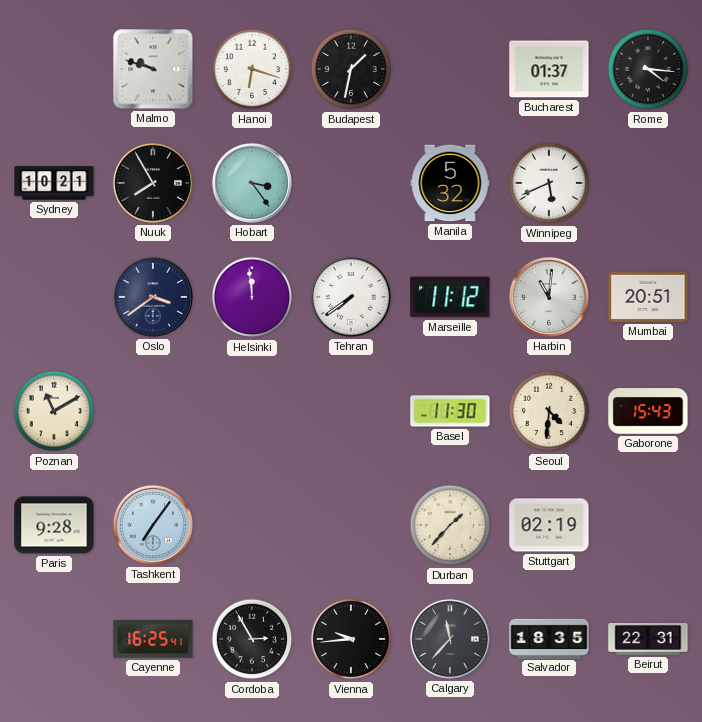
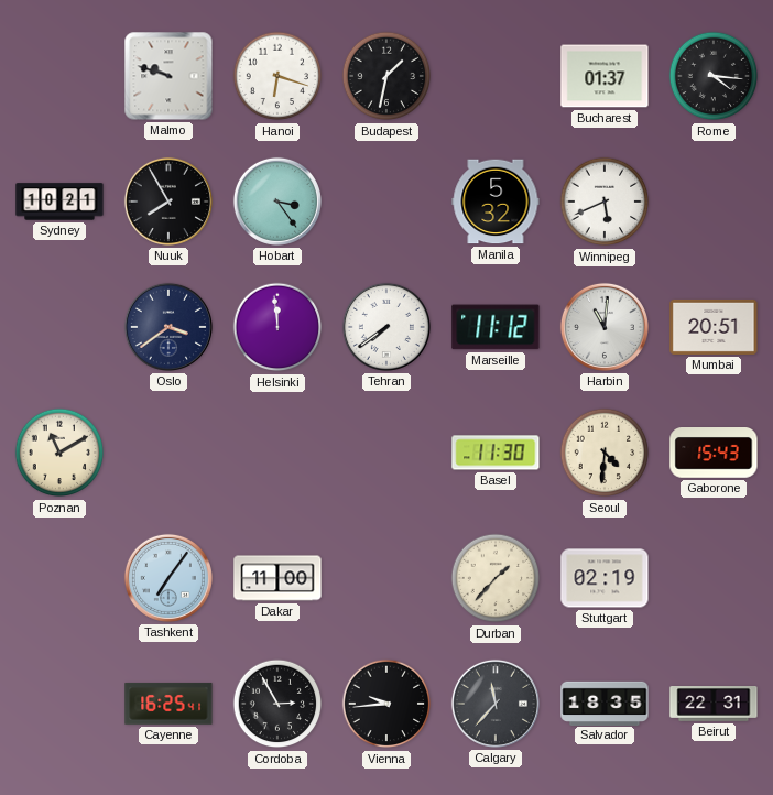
Paris: 9:28 -> none
Dakar: none -> 11:00
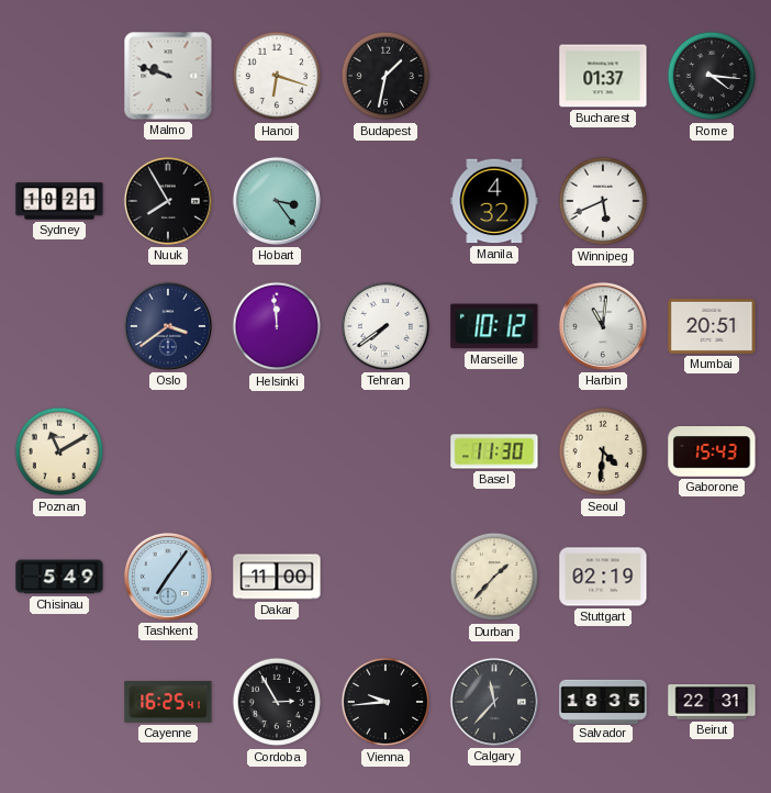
Manila: 5:32 -> 4:32
Marseille: 11:12 -> 10:12
Chisinau: none -> 5:49
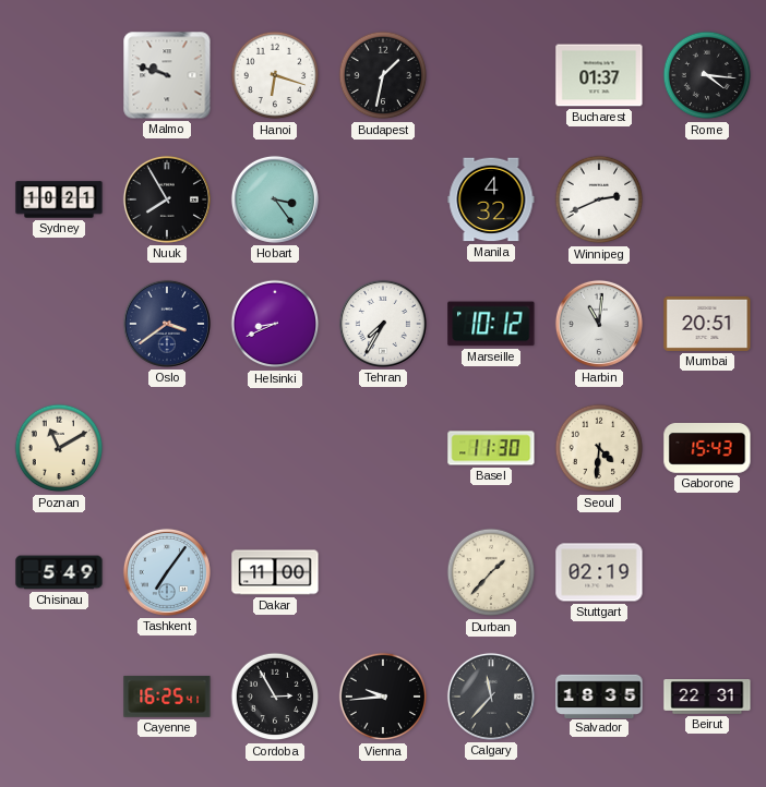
Winnipeg: 5:41 -> 2:41
Helsinki: 11:59 -> 8:41
Tehran: 7:39 -> 7:35
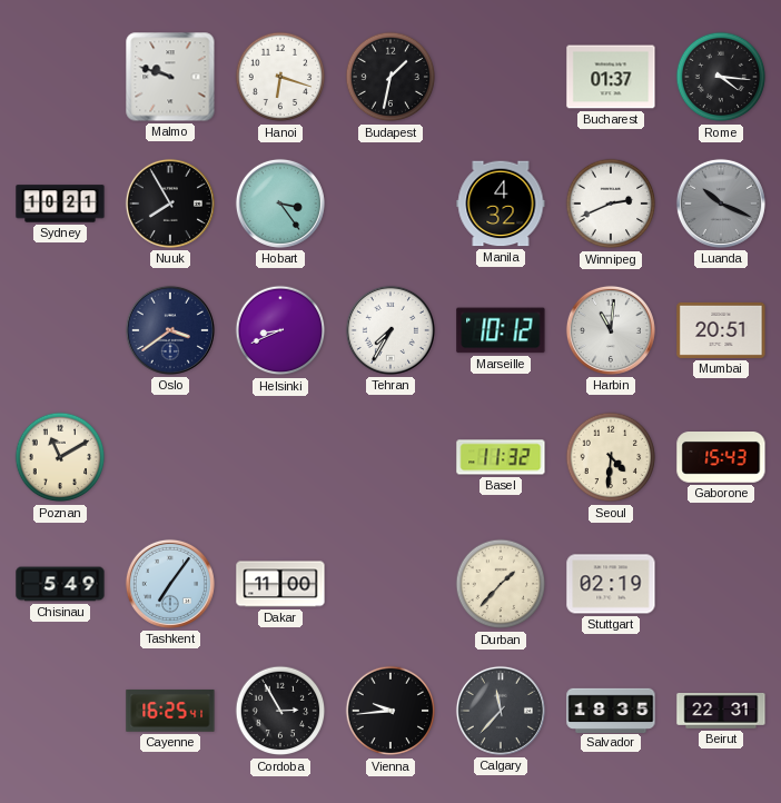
Luanda: none -> 10:19
Basel: 11:30 -> 11:32
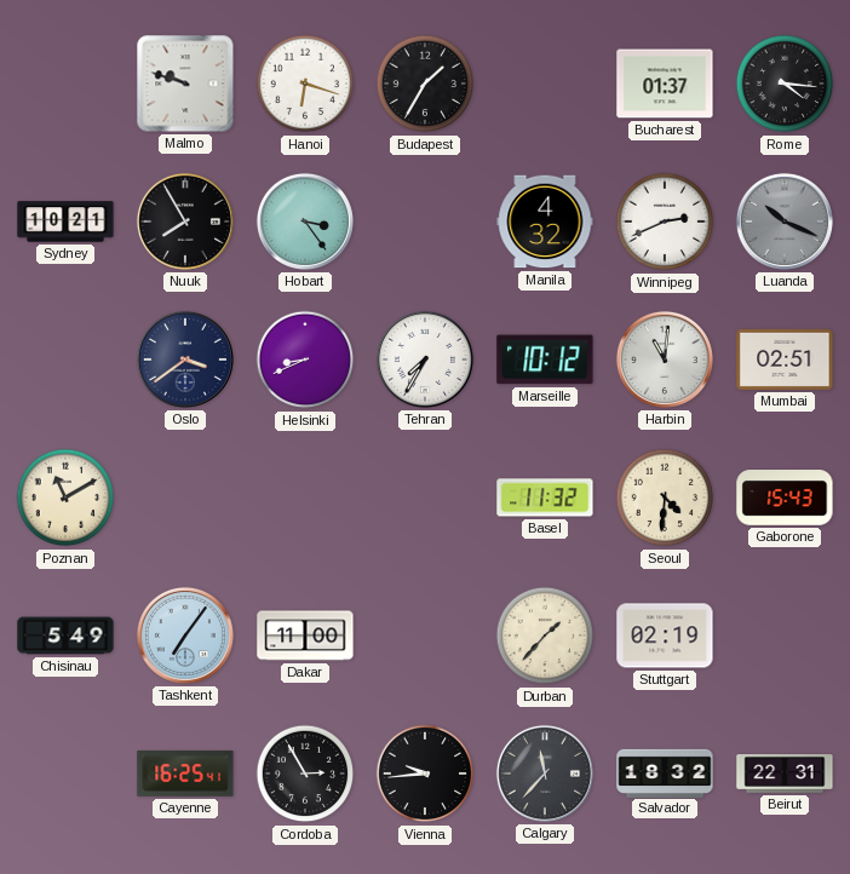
Budapest: 1:32 -> 1:35
Mumbai: 20:51 -> 02:51
Salvador: 18:35 -> 18:32
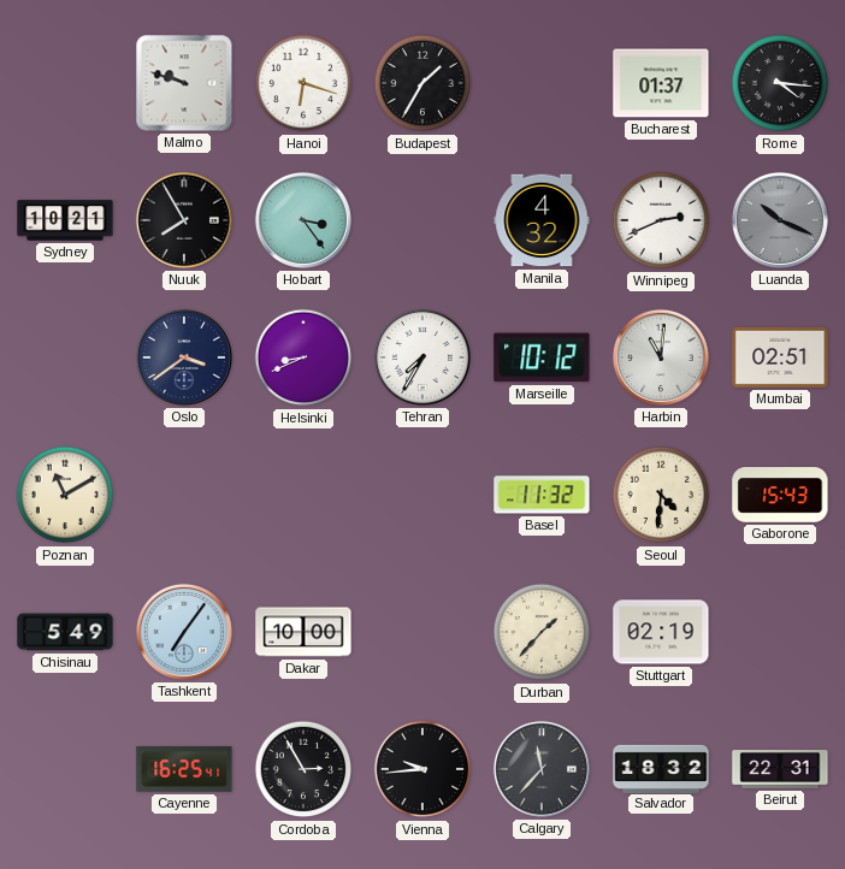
Dakar: 11:00 -> 10:00
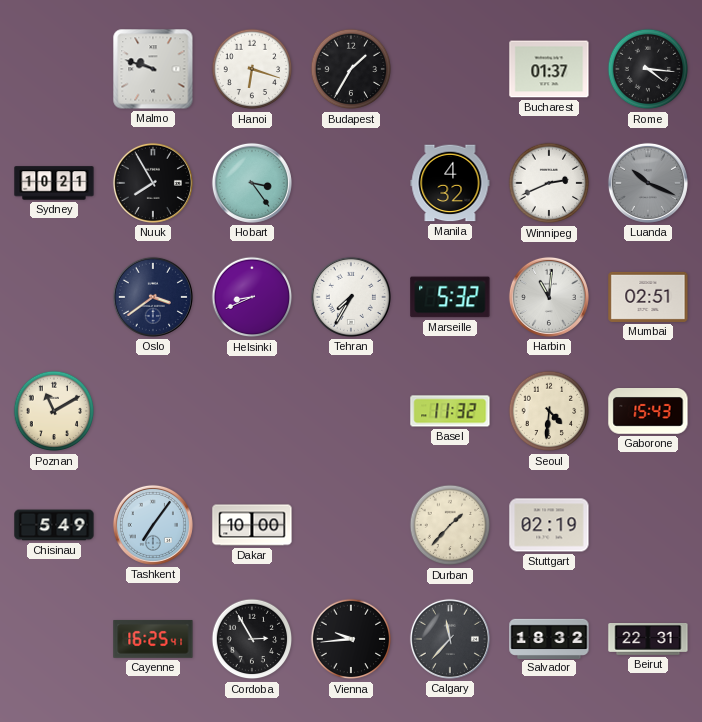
Marseille: 10:12 -> 5:32
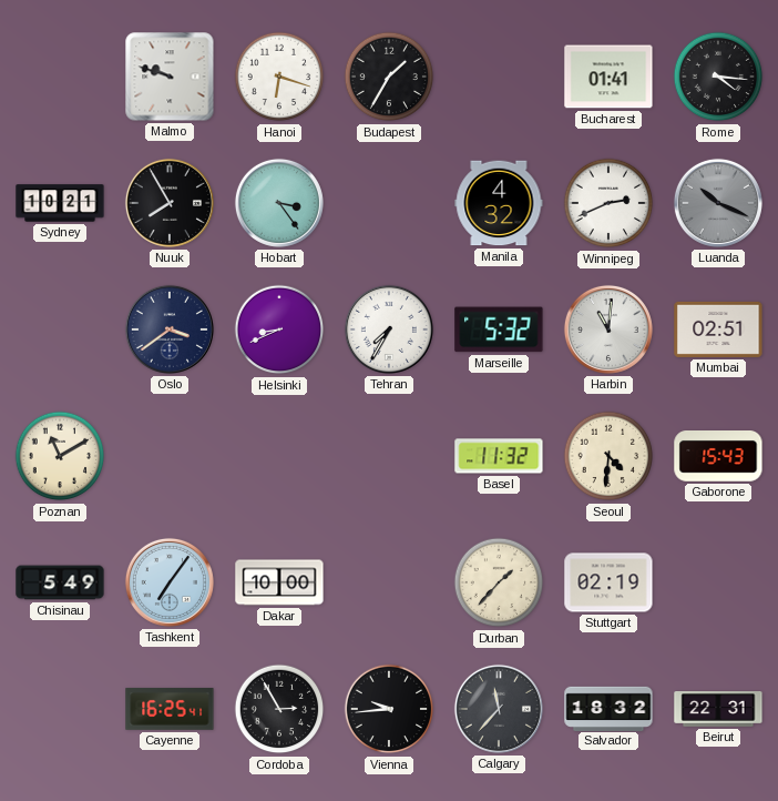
Bucharest: 01:37 -> 01:41
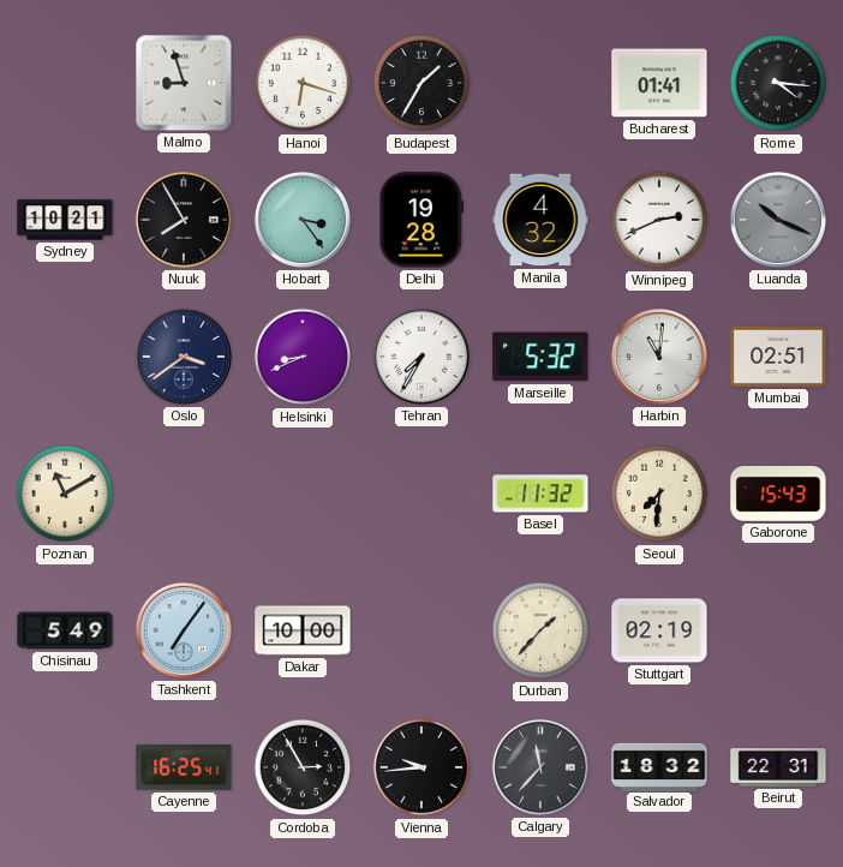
Malmo: 9:48 -> 8:57
Delhi: none -> 19:28
Seoul: 4:31 -> 7:31
